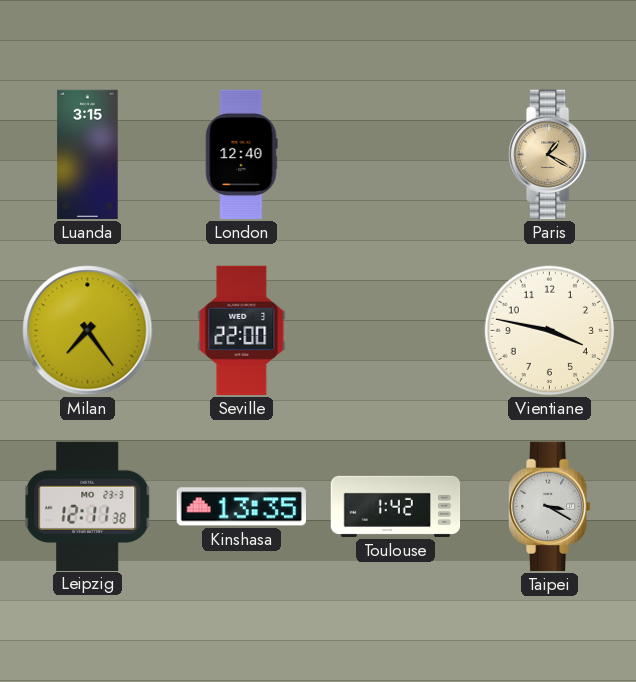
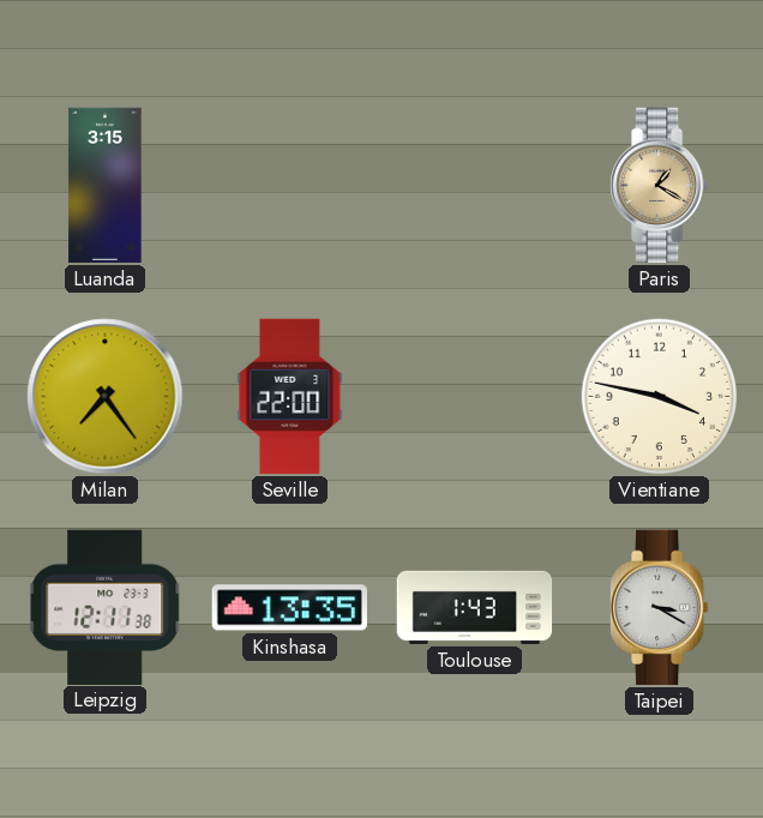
London: 12:40 -> none
Toulouse: 1:42 -> 1:43
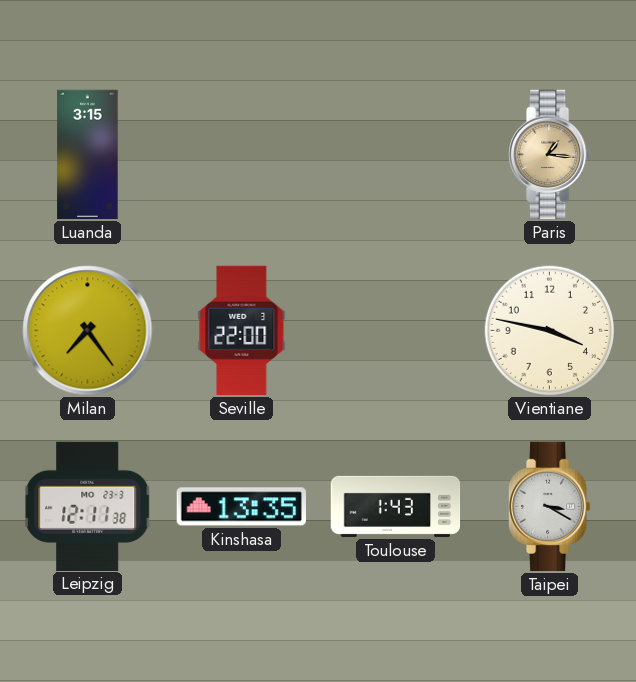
Paris: 1:20 -> 1:16
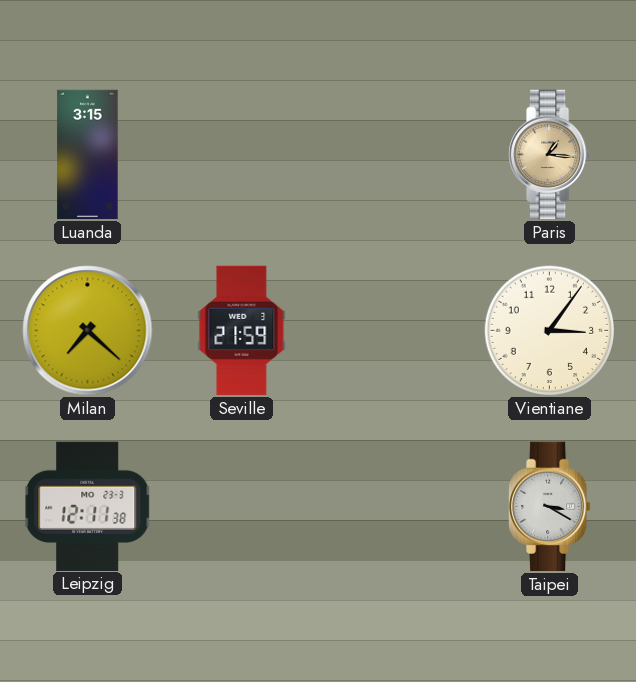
Milan: 7:24 -> 7:22
Seville: 22:00 -> 21:59
Vientiane: 3:47 -> 3:06
Kinshasa: 13:35 -> none
Toulouse: 1:43 -> none
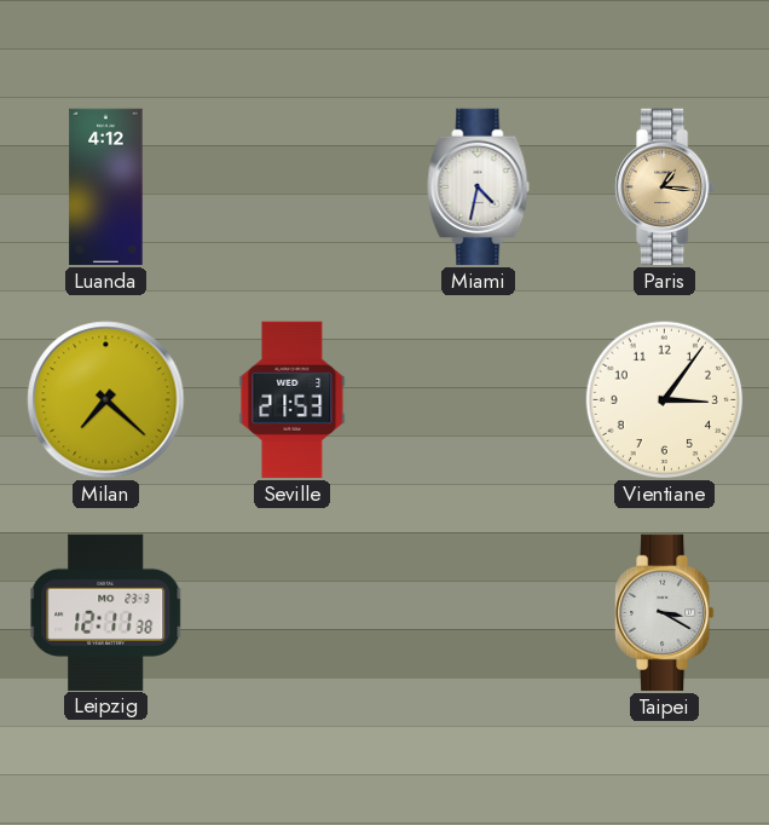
Luanda: 3:15 -> 4:12
Miami: none -> 4:32
Seville: 21:59 -> 21:53
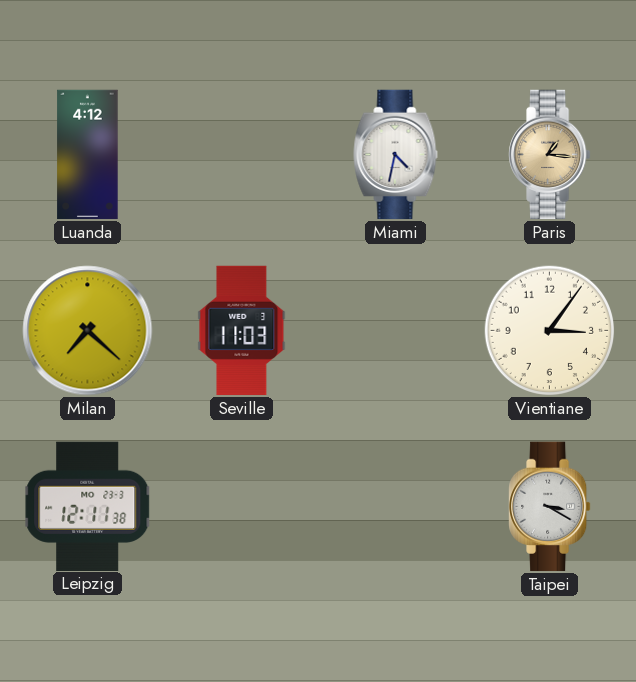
Seville: 21:53 -> 11:03
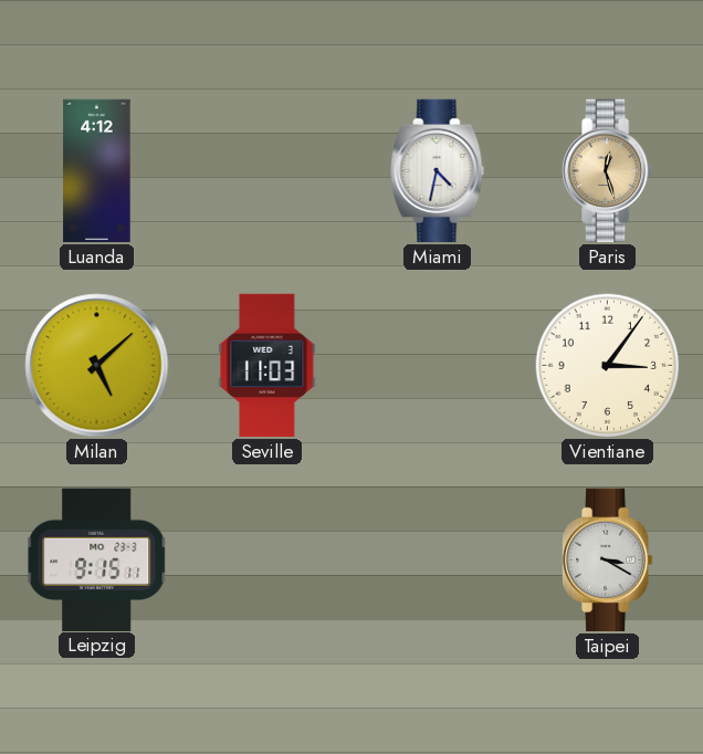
Paris: 1:16 -> 12:27
Milan: 7:22 -> 5:08
Leipzig: 12:11 -> 9:15
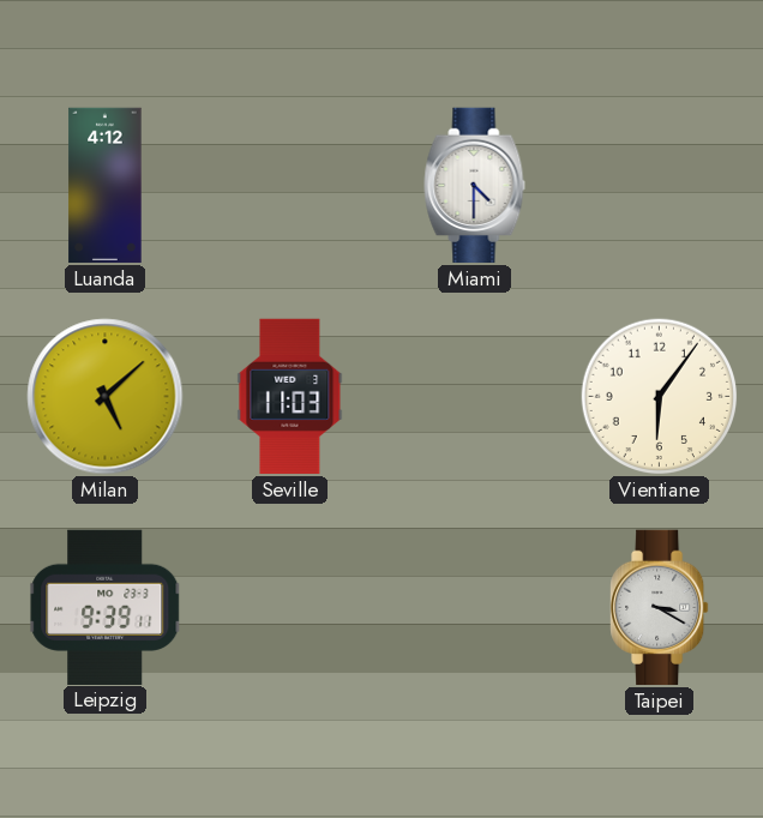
Miami: 4:32 -> 4:30
Paris: 12:27 -> none
Vientiane: 3:06 -> 6:06
Leipzig: 9:15 -> 9:39
